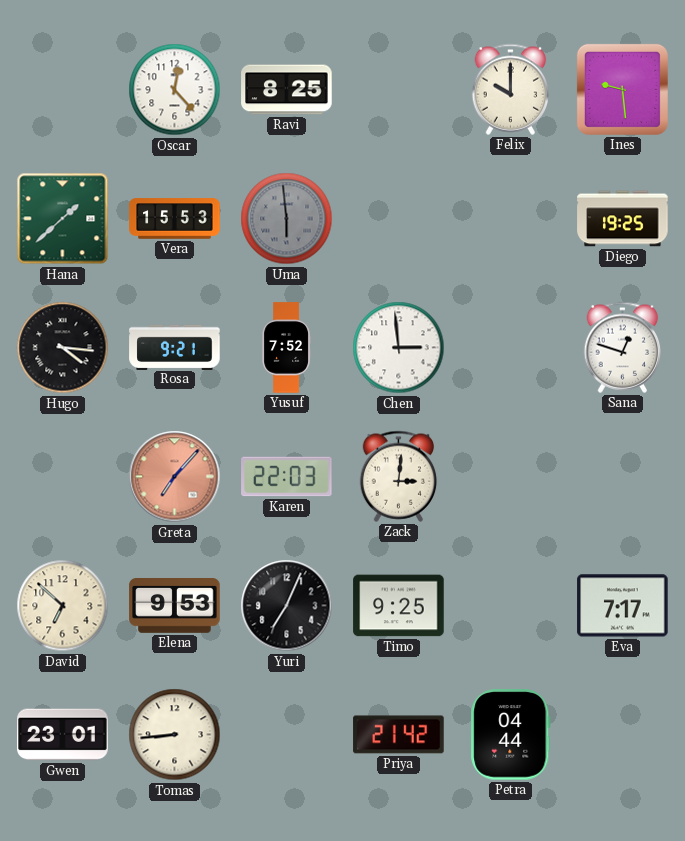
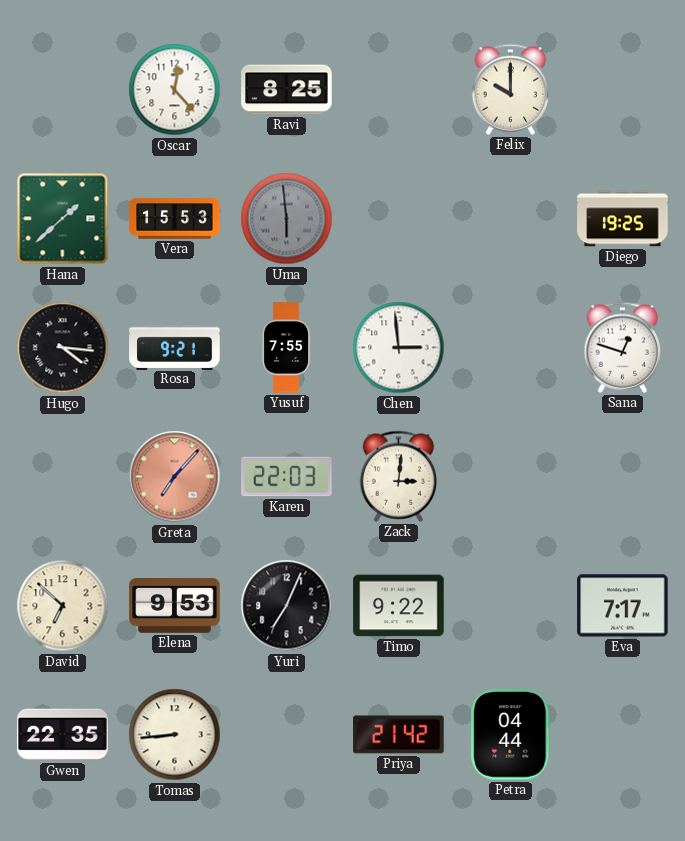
Ines: 9:29 -> none
Yusuf: 7:52 -> 7:55
Timo: 9:25 -> 9:22
Gwen: 23:01 -> 22:35
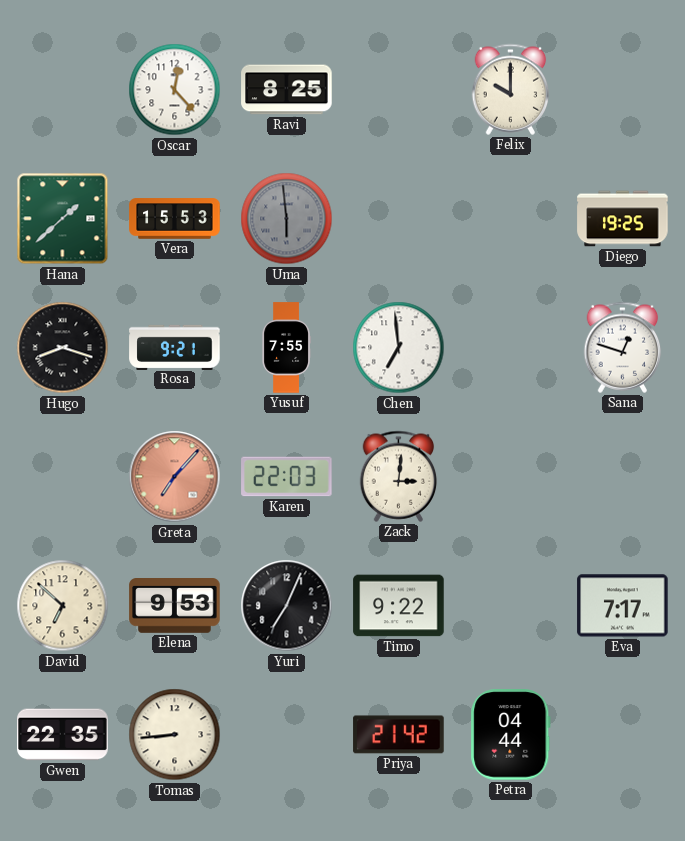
Hugo: 4:16 -> 8:18
Chen: 2:59 -> 6:59
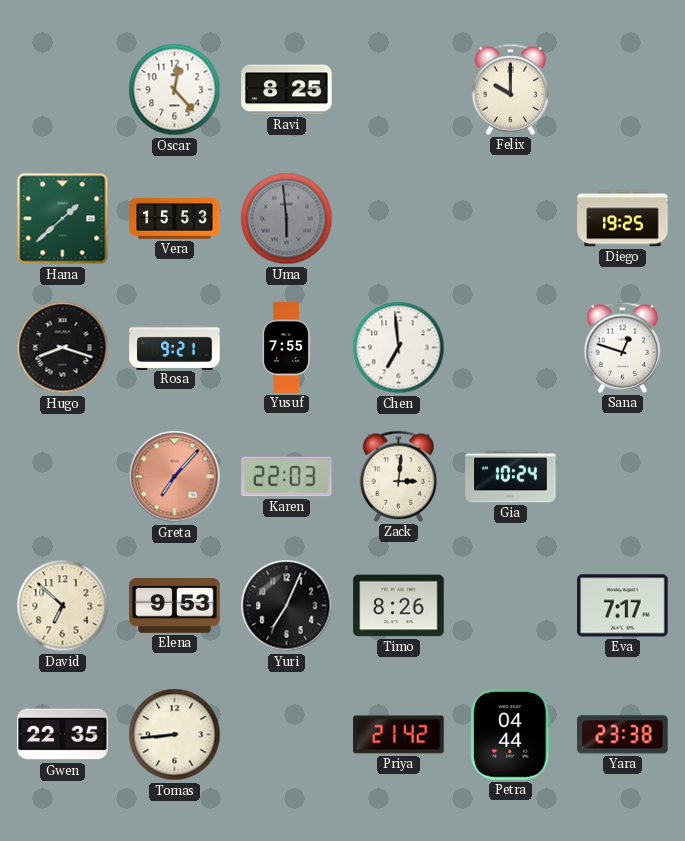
Gia: none -> 10:24
Timo: 9:22 -> 8:26
Yara: none -> 23:38
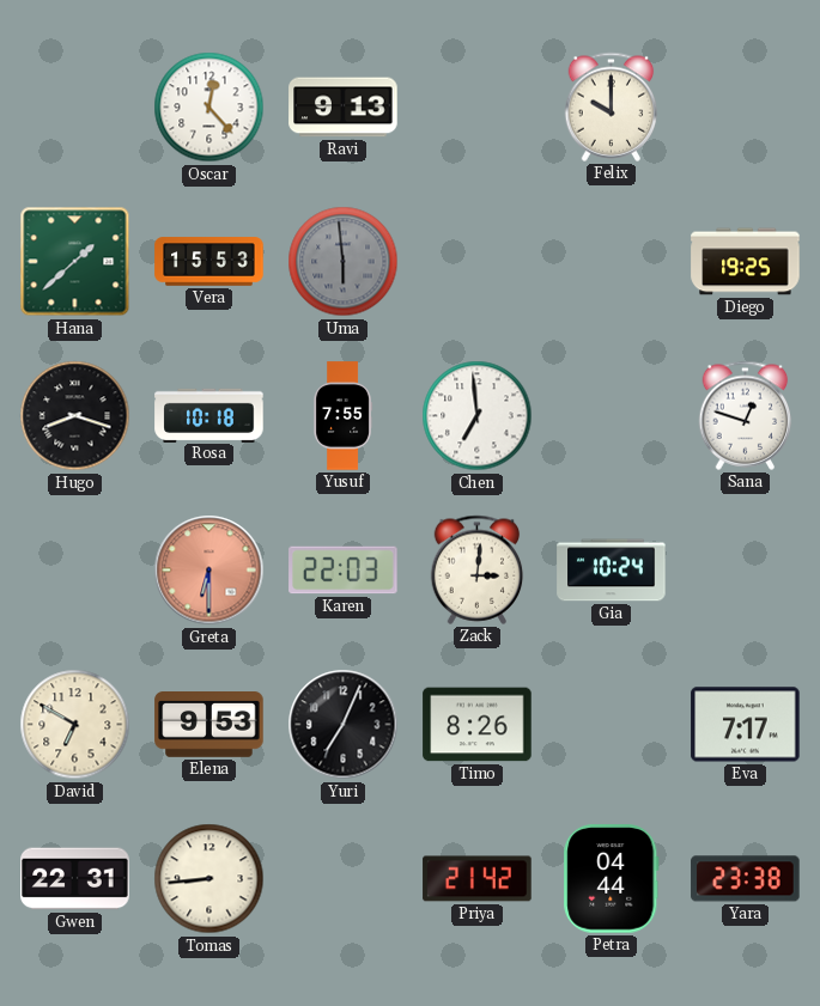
Ravi: 8:25 -> 9:13
Rosa: 9:21 -> 10:18
Greta: 7:07 -> 6:30
David: 6:52 -> 6:50
Gwen: 22:35 -> 22:31
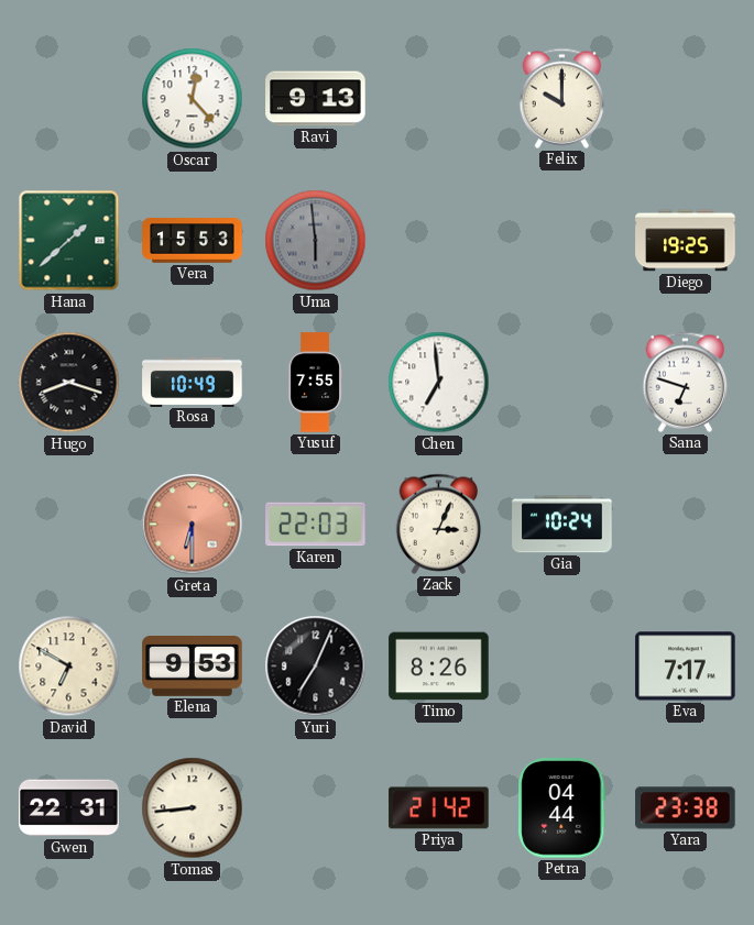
Rosa: 10:18 -> 10:49
Sana: 12:48 -> 6:48
Zack: 3:01 -> 3:04
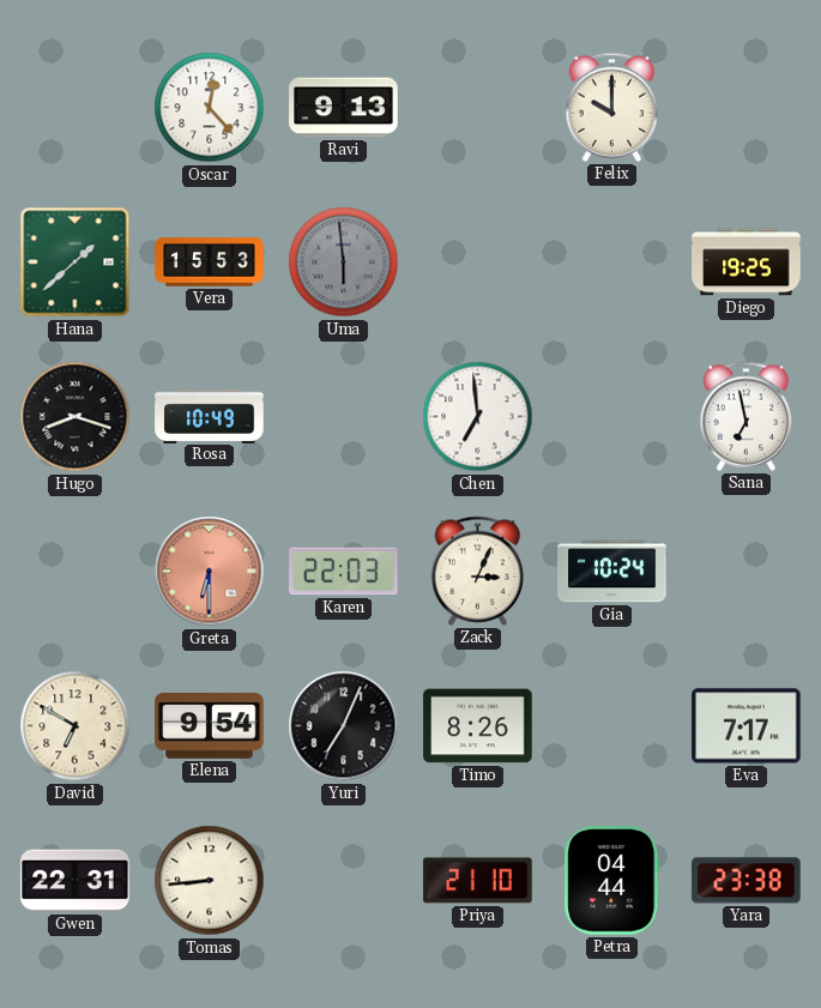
Yusuf: 7:55 -> none
Sana: 6:48 -> 6:58
Elena: 9:53 -> 9:54
Priya: 21:42 -> 21:10
